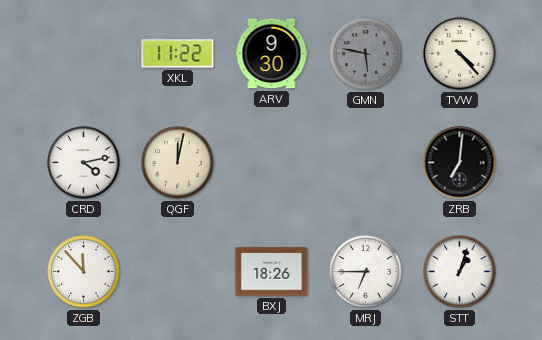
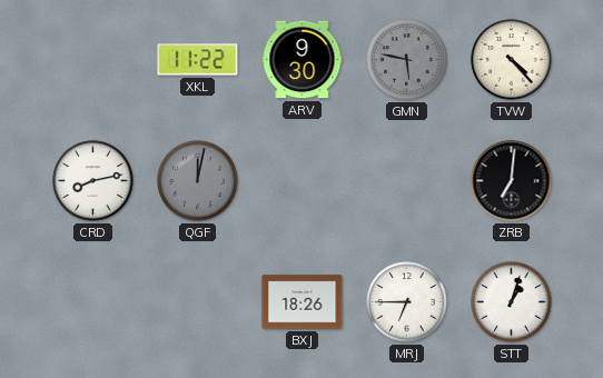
CRD: 4:13 -> 8:13
QGF dial: cream -> grey
ZGB: 11:53 -> none
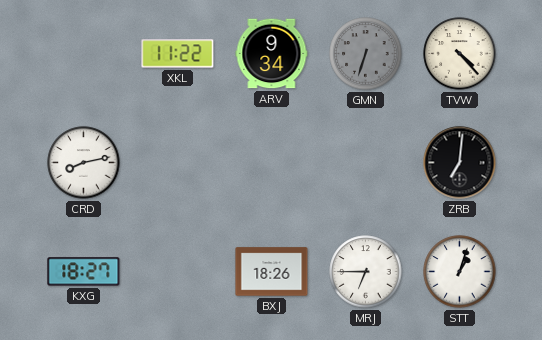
ARV: 9:30 -> 9:34
GMN: 5:47 -> 6:33
QGF: 12:02 -> none
KXG: none -> 18:27
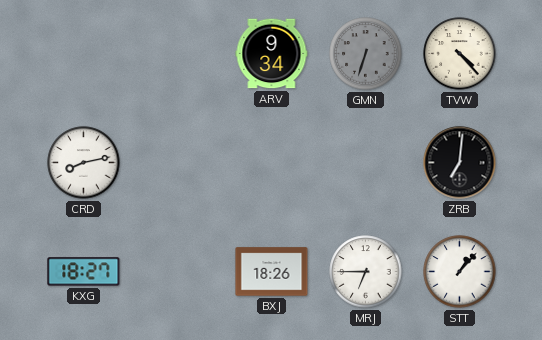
XKL: 11:22 -> none
STT: 1:03 -> 1:07
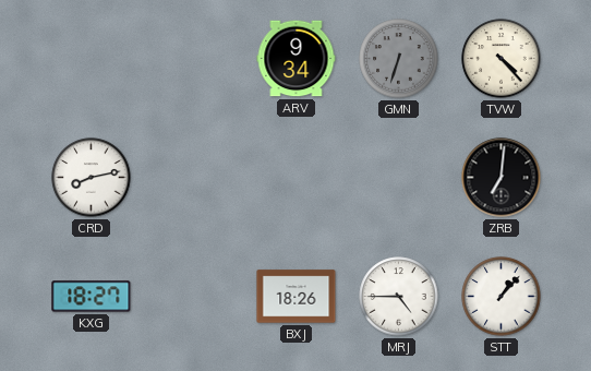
MRJ: 6:45 -> 4:45
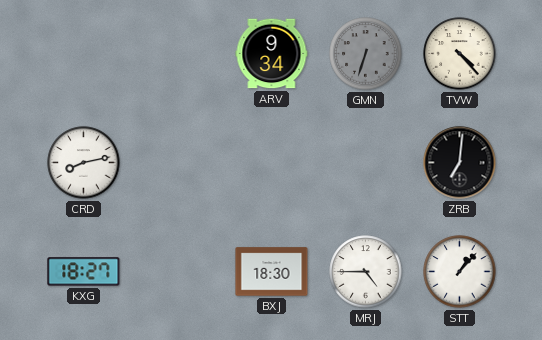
BXJ: 18:26 -> 18:30
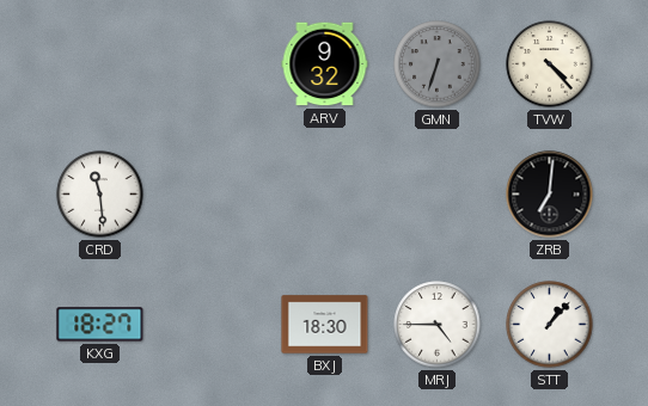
ARV: 9:34 -> 9:32
CRD: 8:13 -> 11:29
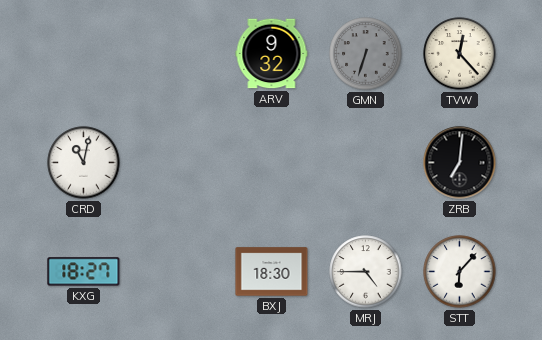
TVW: 4:23 -> 12:23
CRD: 11:29 -> 11:02
STT: 1:07 -> 6:07
